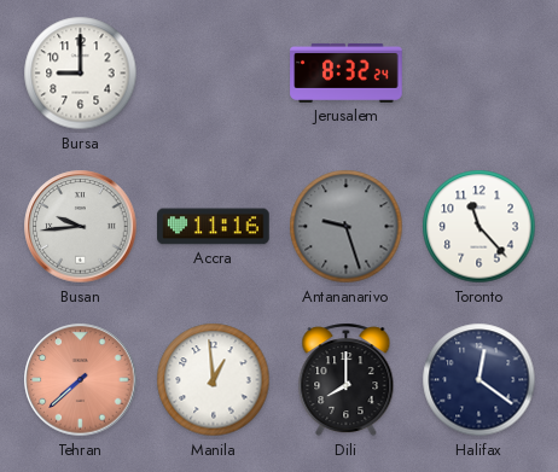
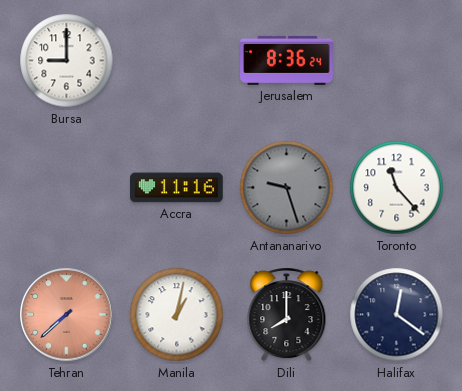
Jerusalem: 8:32 -> 8:36
Busan: 9:44 -> none
Manila: 12:59 -> 1:02
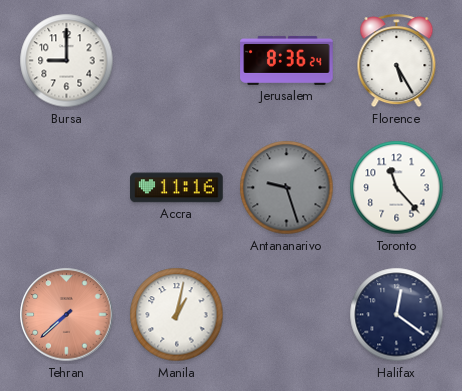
Florence: none -> 5:25
Dili: 8:00 -> none
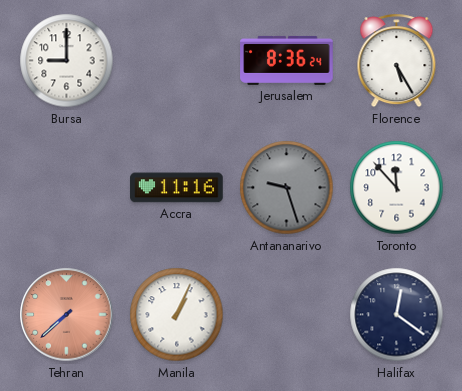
Toronto: 11:23 -> 11:53
Manila: 1:02 -> 1:04
